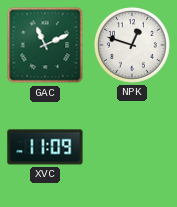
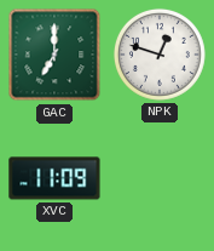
GAC: 11:11 -> 7:00
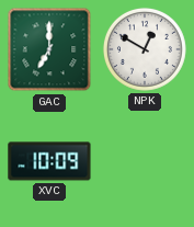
NPK: 12:48 -> 12:50
XVC: 11:09 -> 10:09
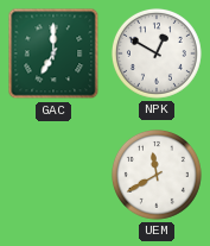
XVC: 10:09 -> none
UEM: none -> 11:40
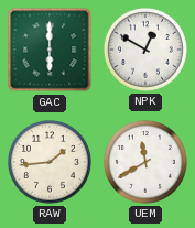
GAC: 7:00 -> 6:00
RAW: none -> 1:44
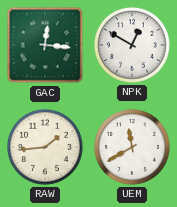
GAC: 6:00 -> 12:16
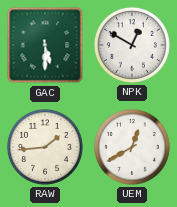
GAC: 12:16 -> 5:30
UEM: 11:40 -> 12:40
